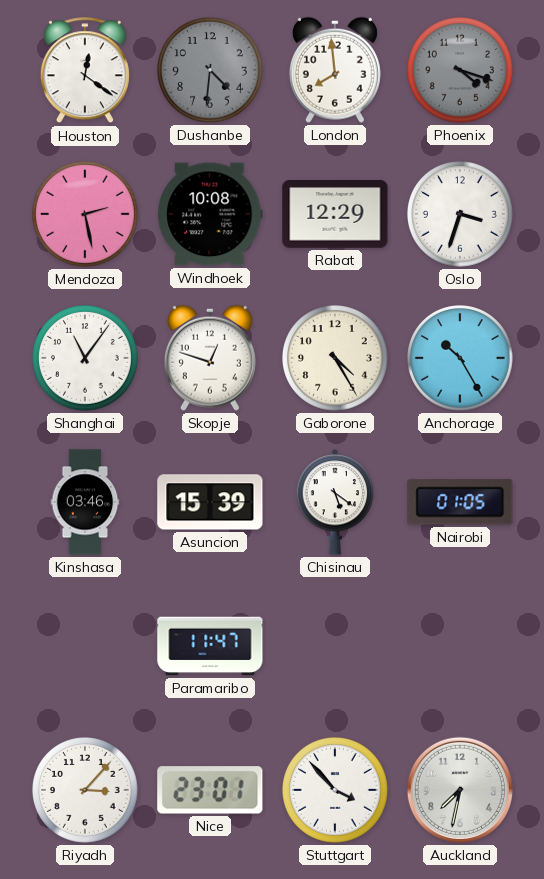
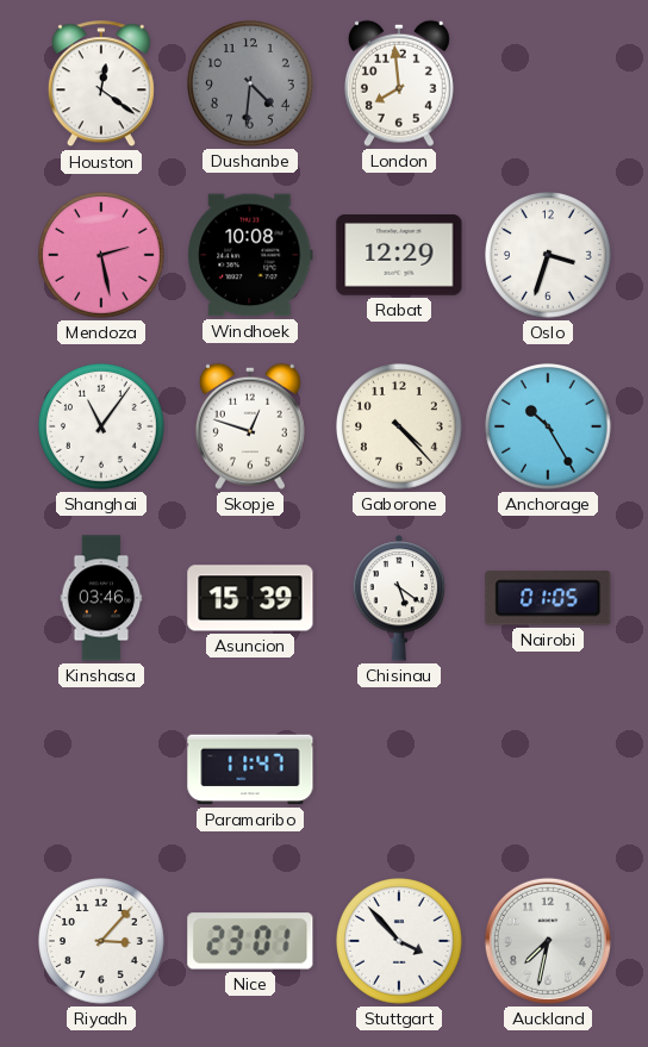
Phoenix: 4:18 -> none
Gaborone: 4:25 -> 4:23
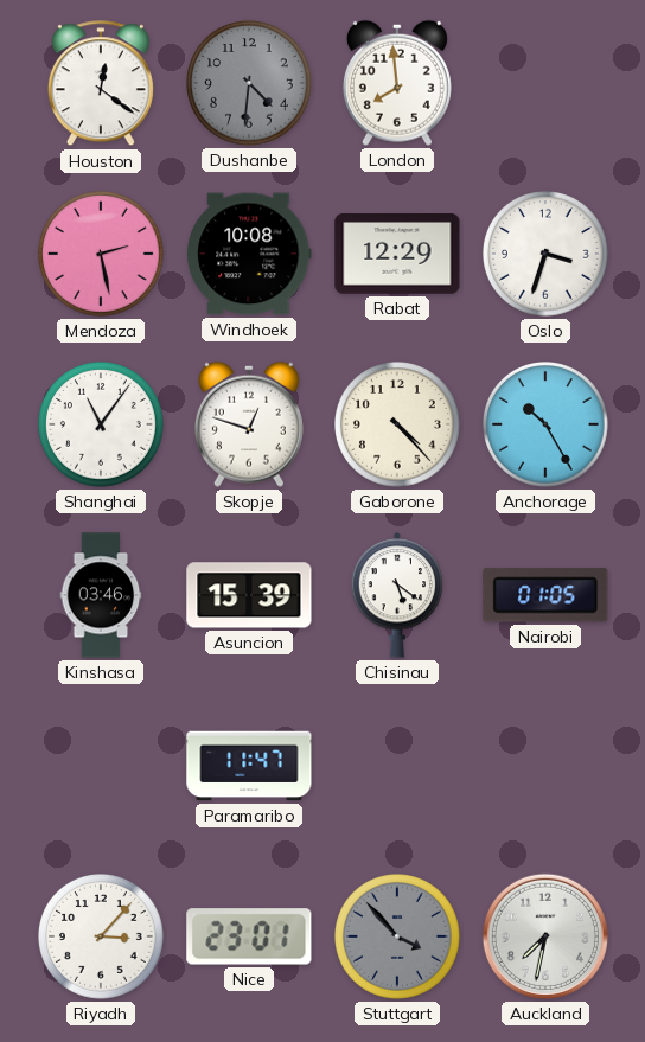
Stuttgart dial: white -> grey
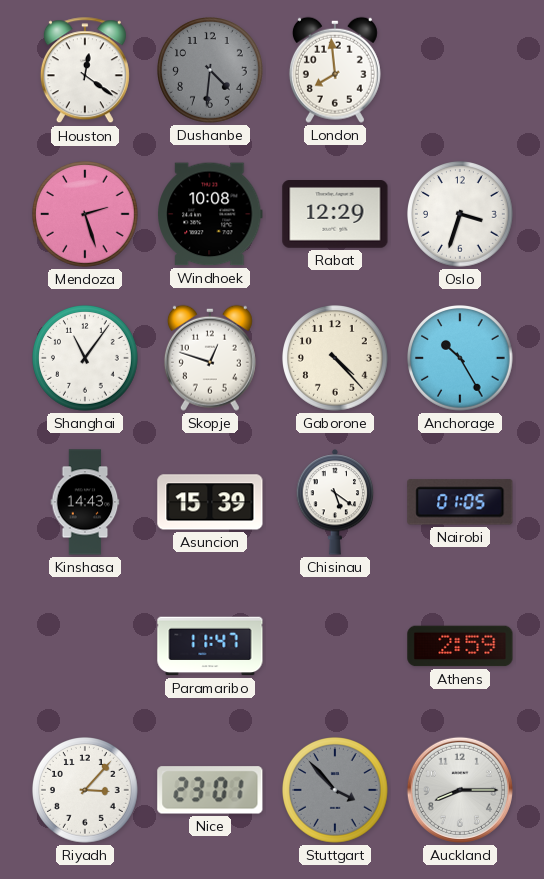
Mendoza: 2:28 -> 2:27
Kinshasa: 03:46 -> 14:43
Athens: none -> 2:59
Auckland: 7:32 -> 8:15
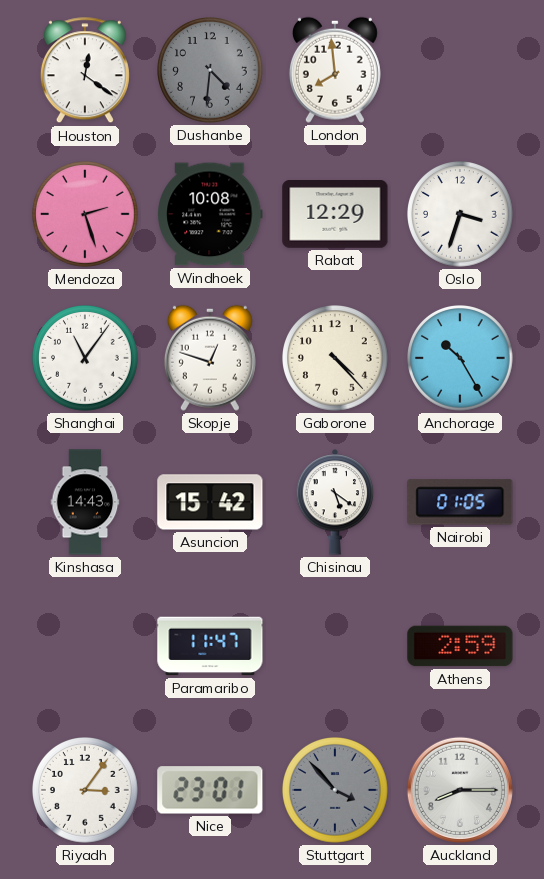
Asuncion: 15:39 -> 15:42
Riyadh: 3:07 -> 3:06
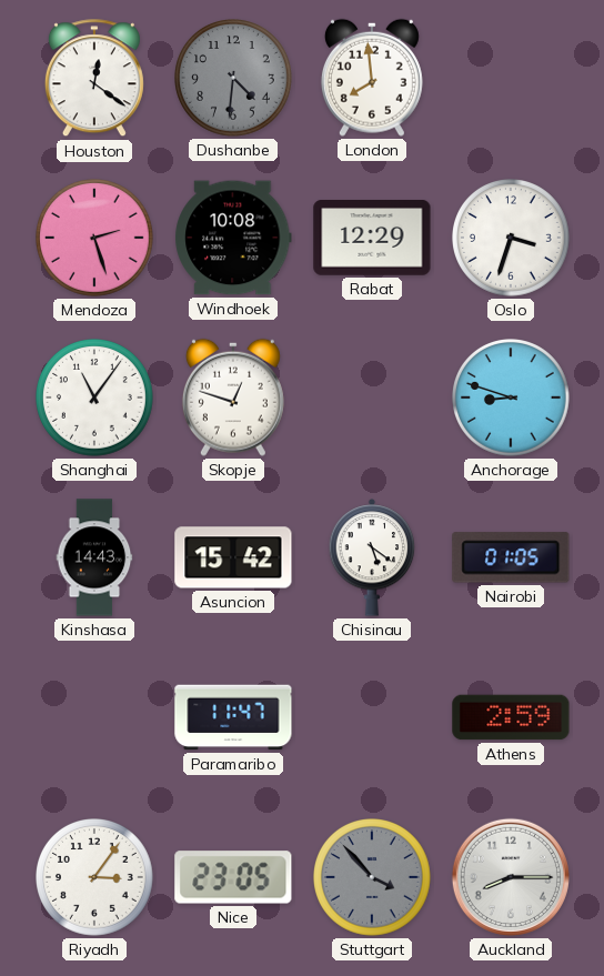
Gaborone: 4:23 -> none
Anchorage: 10:25 -> 8:48
Nice: 23:01 -> 23:05
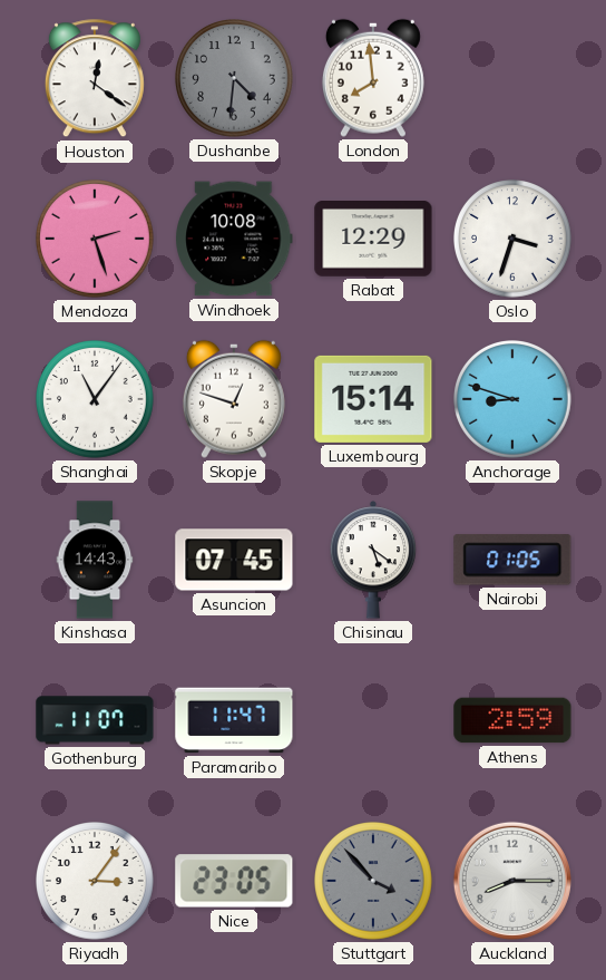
Luxembourg: none -> 15:14
Asuncion: 15:42 -> 07:45
Gothenburg: none -> 11:07
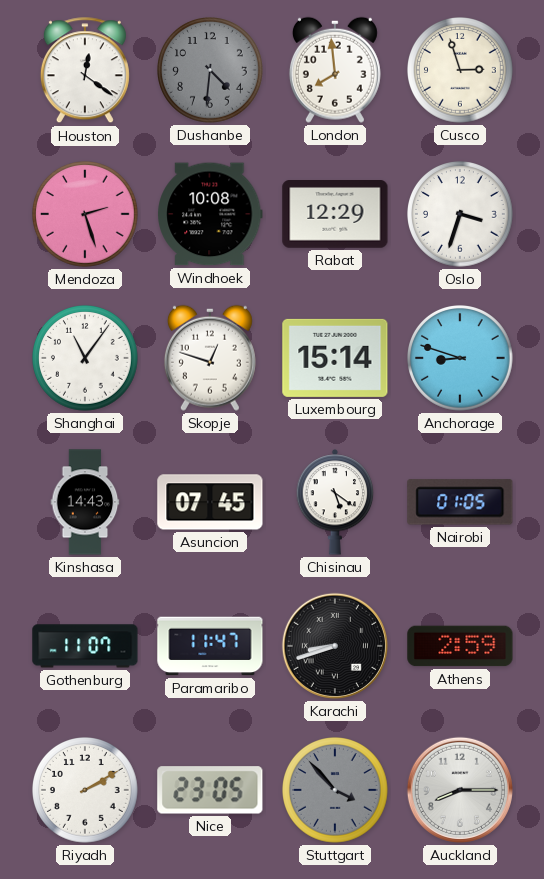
Cusco: none -> 2:57
Karachi: none -> 8:42
Riyadh: 3:06 -> 2:10
